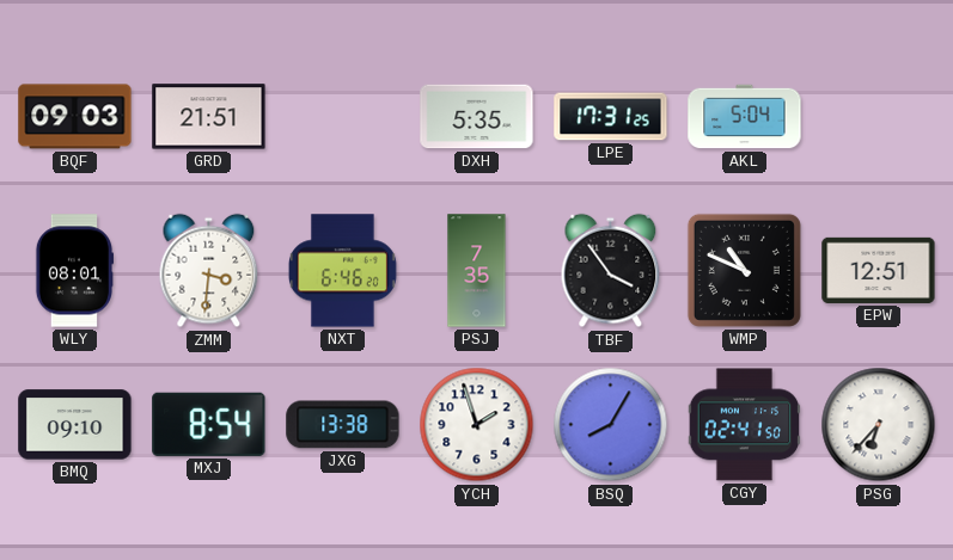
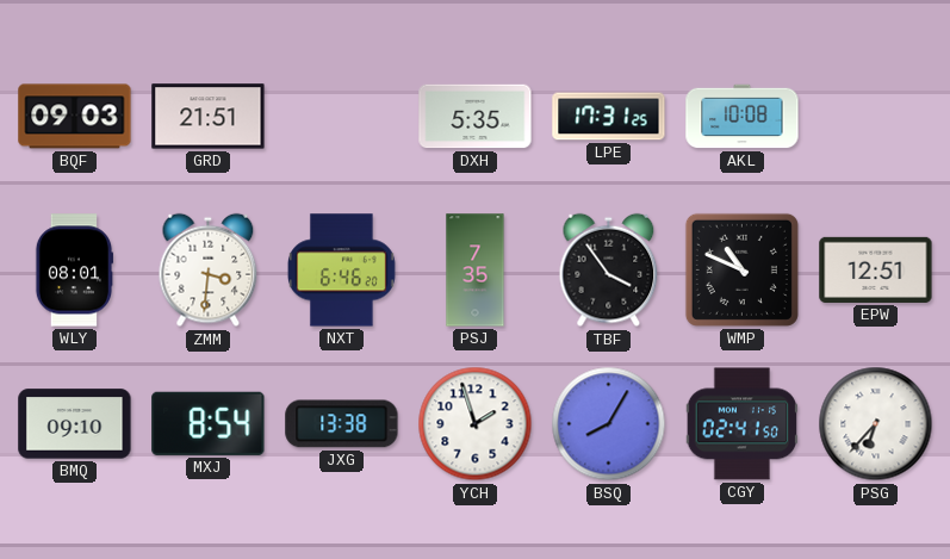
AKL: 5:04 -> 10:08
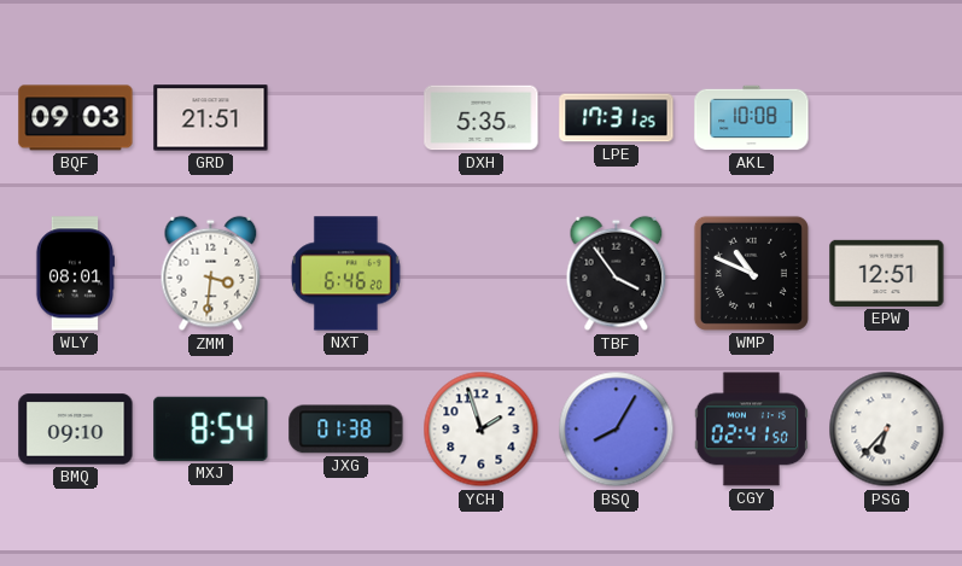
PSJ: 7:35 -> none
JXG: 13:38 -> 01:38
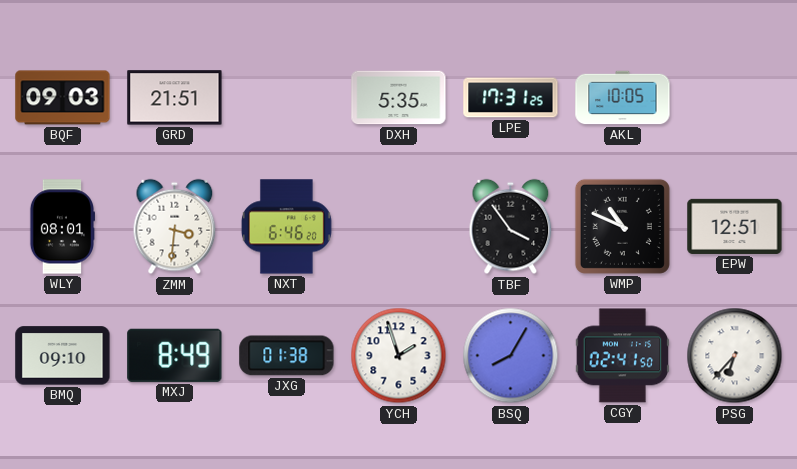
AKL: 10:08 -> 10:05
MXJ: 8:54 -> 8:49
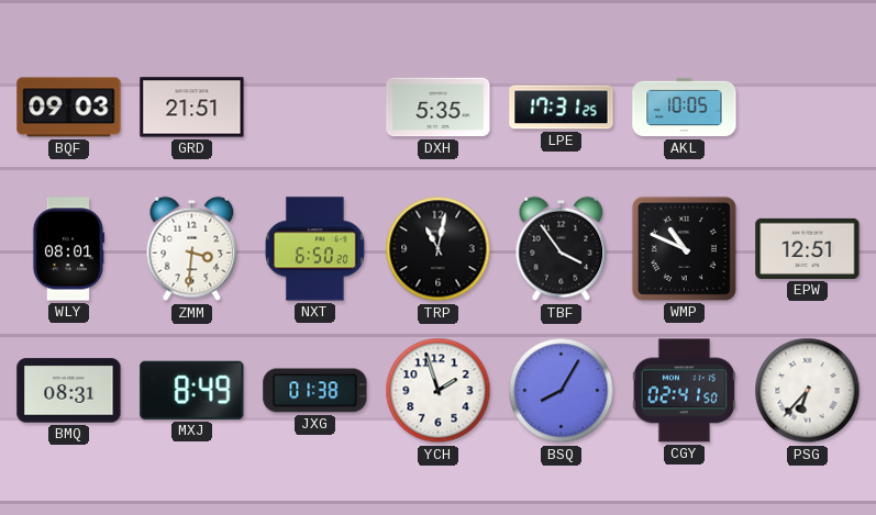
NXT: 6:46 -> 6:50
TRP: none -> 11:02
BMQ: 09:10 -> 08:31
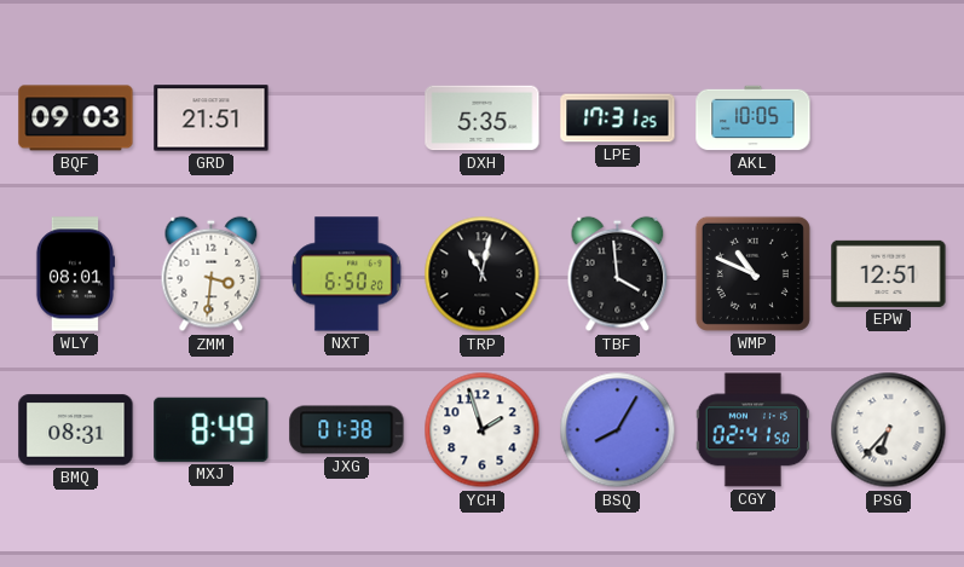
TBF: 3:54 -> 3:59
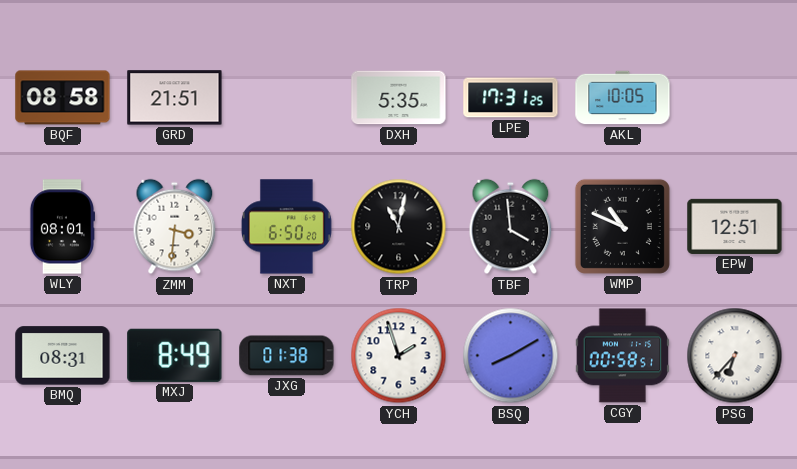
BQF: 09:03 -> 08:58
BSQ: 8:05 -> 8:10
CGY: 02:41 -> 00:58
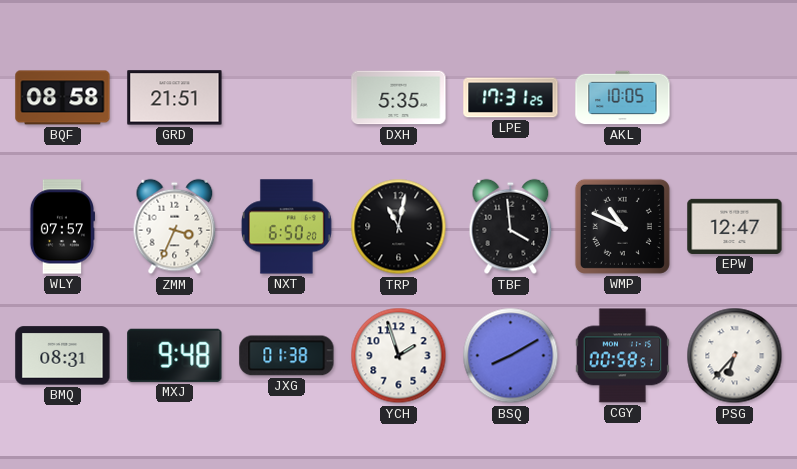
WLY: 08:01 -> 07:57
ZMM: 3:31 -> 3:34
EPW: 12:51 -> 12:47
MXJ: 8:49 -> 9:48
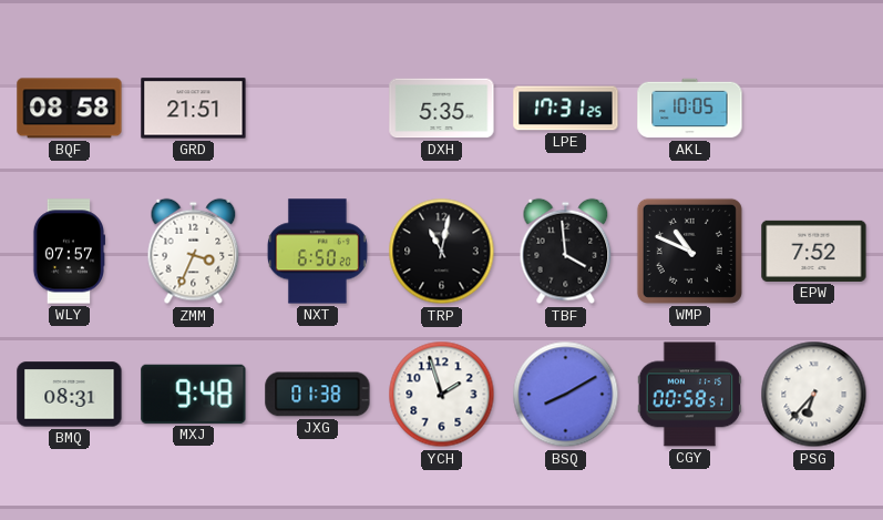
EPW: 12:47 -> 7:52
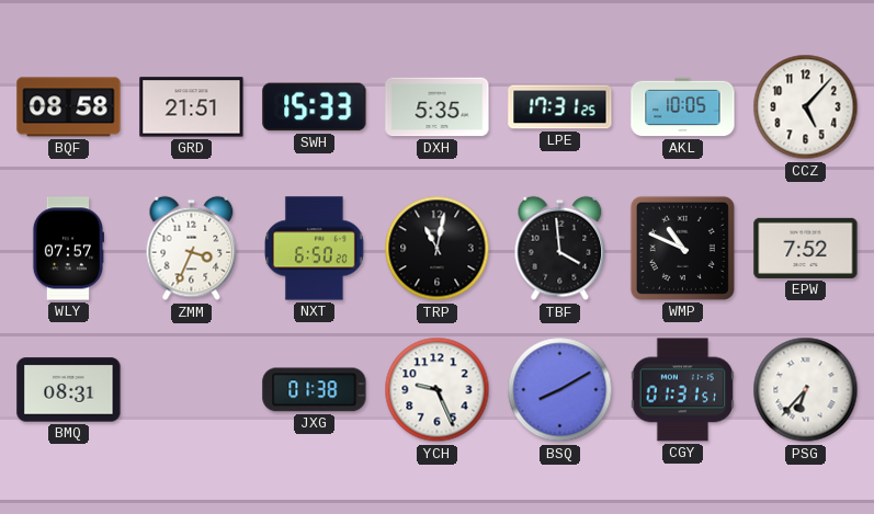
SWH: none -> 15:33
CCZ: none -> 5:07
MXJ: 9:48 -> none
YCH: 1:57 -> 9:26
CGY: 00:58 -> 01:31
